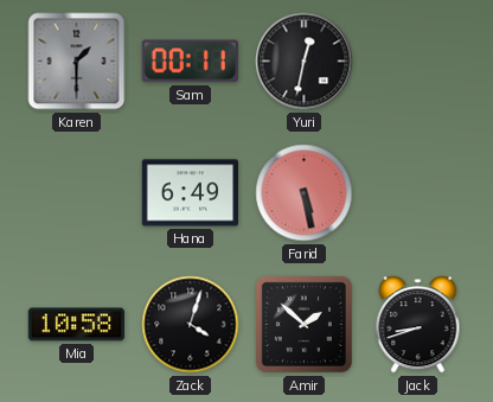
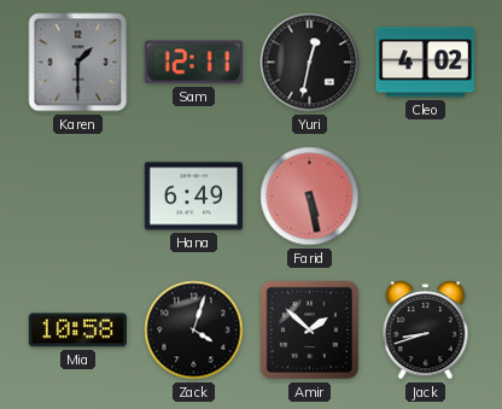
Sam: 00:11 -> 12:11
Cleo: none -> 4:02
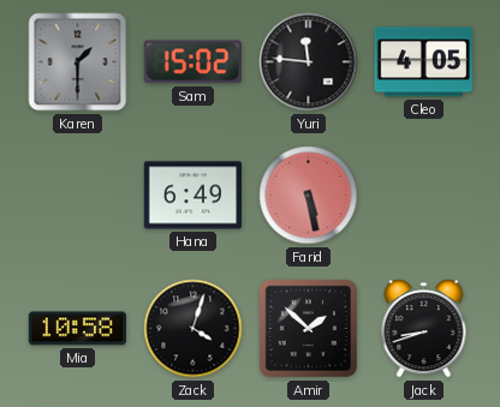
Sam: 12:11 -> 15:02
Yuri: 12:32 -> 11:46
Cleo: 4:02 -> 4:05
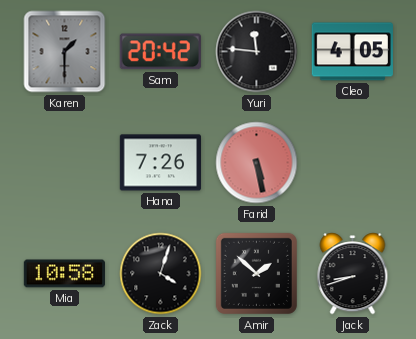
Sam: 15:02 -> 20:42
Hana: 6:49 -> 7:26
